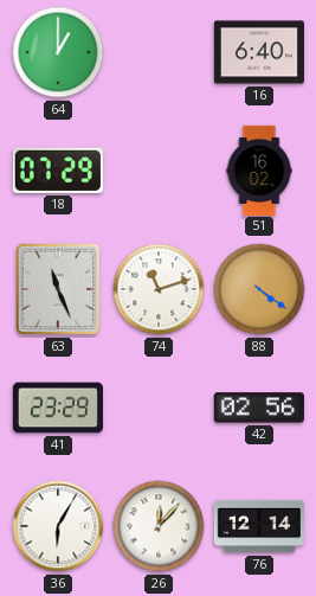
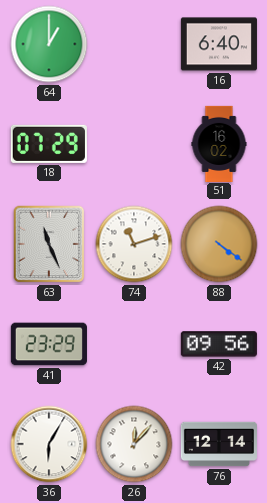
42: 02:56 -> 09:56
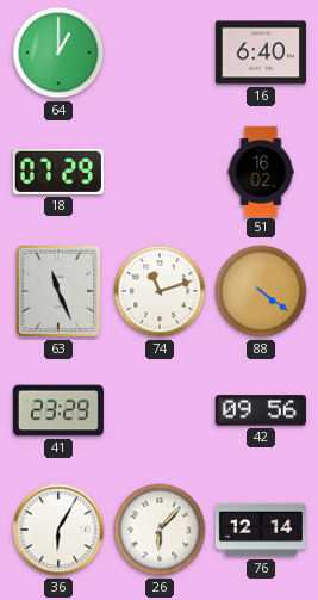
26: 12:07 -> 6:07
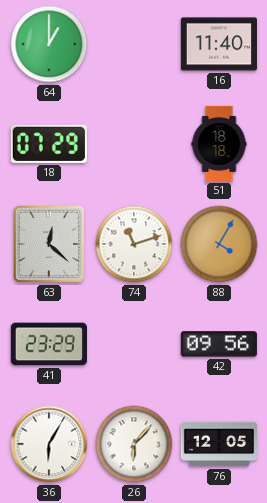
16: 6:40 -> 11:40
51: 16:02 -> 18:18
63: 11:26 -> 12:22
88: 4:21 -> 4:05
76: 12:14 -> 12:05
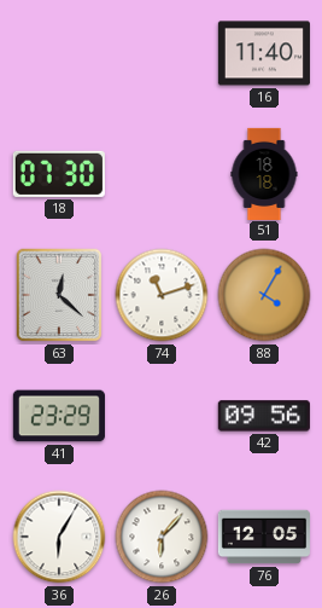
64: 1:00 -> none
18: 07:29 -> 07:30
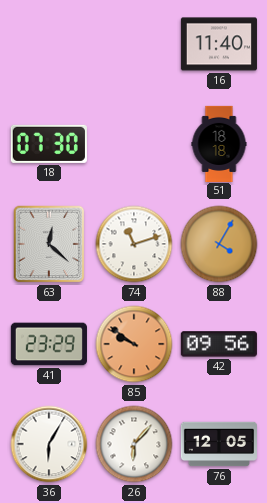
85: none -> 9:51
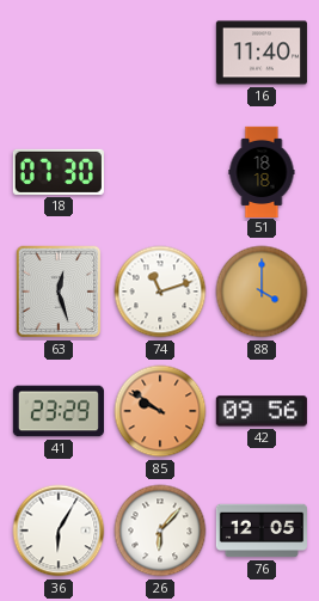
63: 12:22 -> 12:27
88: 4:05 -> 4:00
